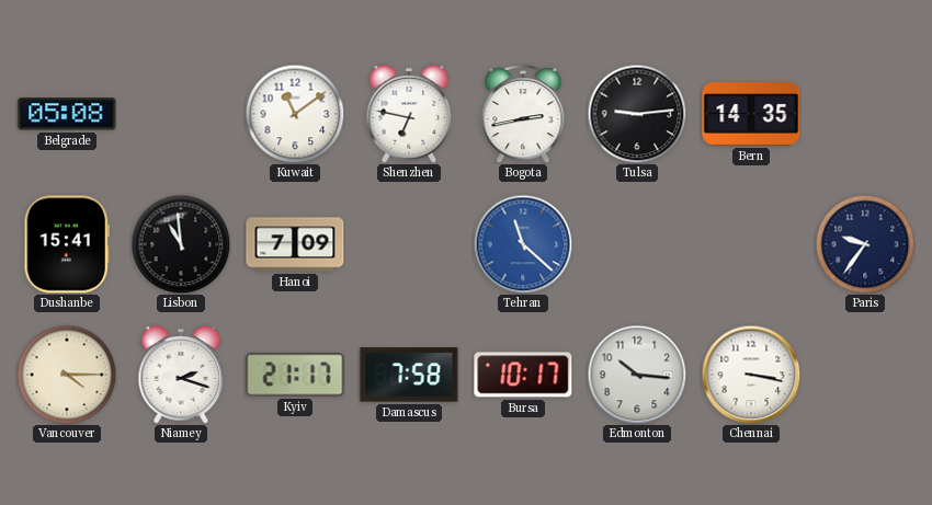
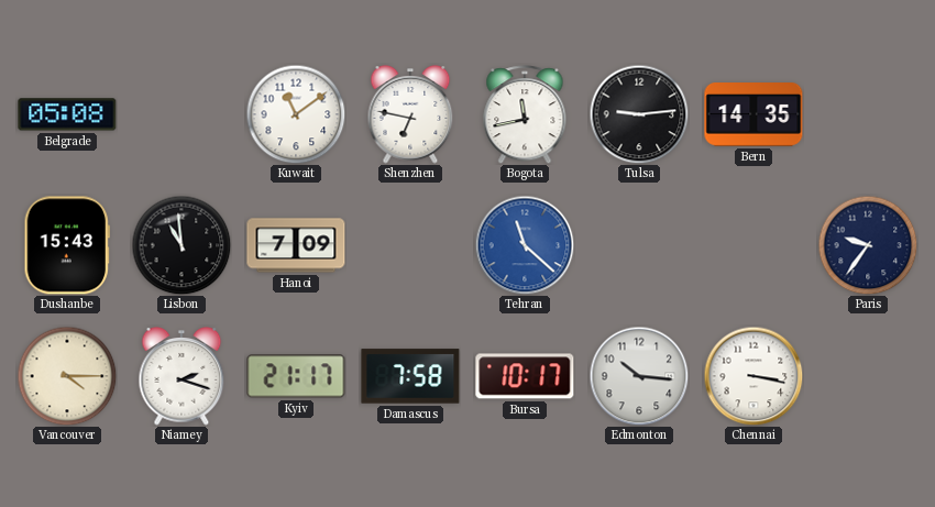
Bogota: 2:43 -> 11:43
Dushanbe: 15:41 -> 15:43
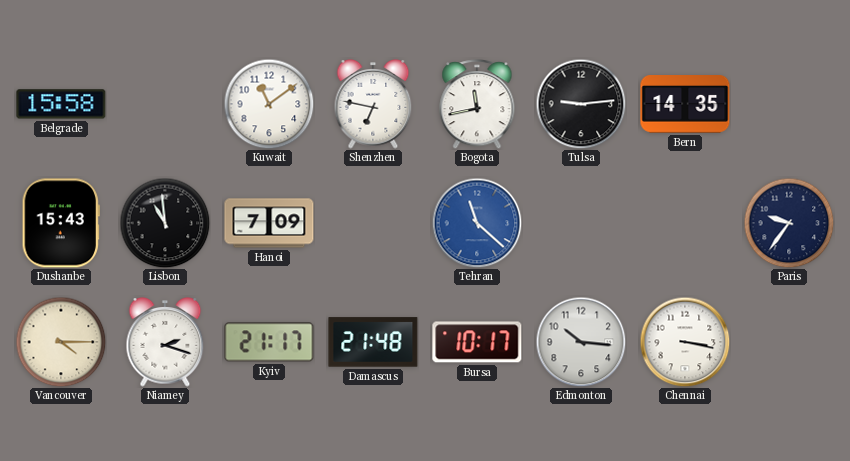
Belgrade: 05:08 -> 15:58
Damascus: 7:58 -> 21:48
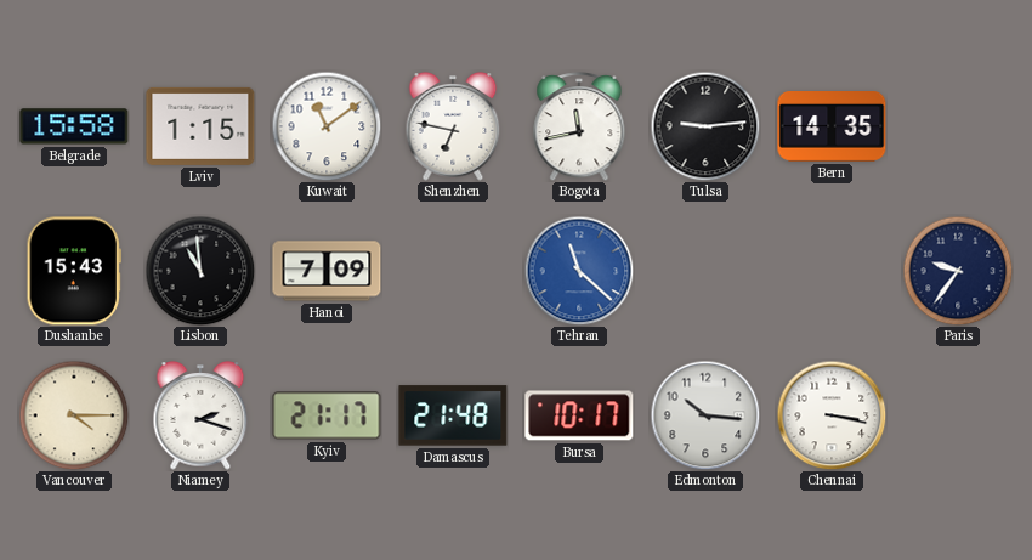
Lviv: none -> 1:15
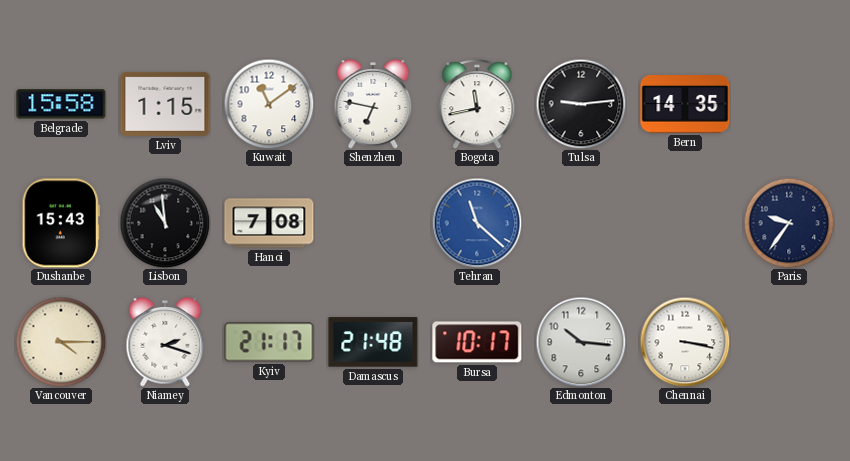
Hanoi: 7:09 -> 7:08
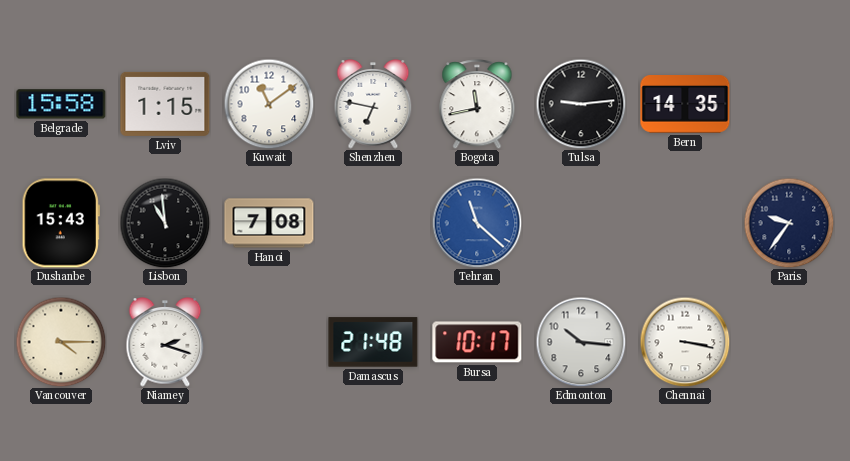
Kyiv: 21:17 -> none
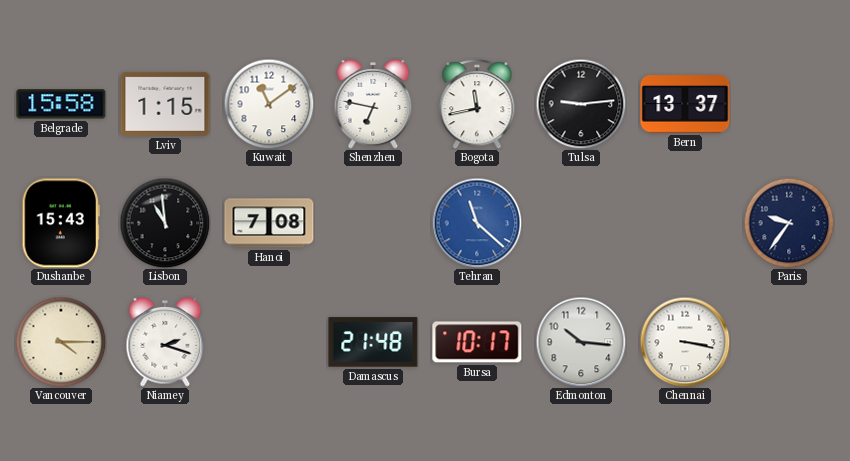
Bern: 14:35 -> 13:37
